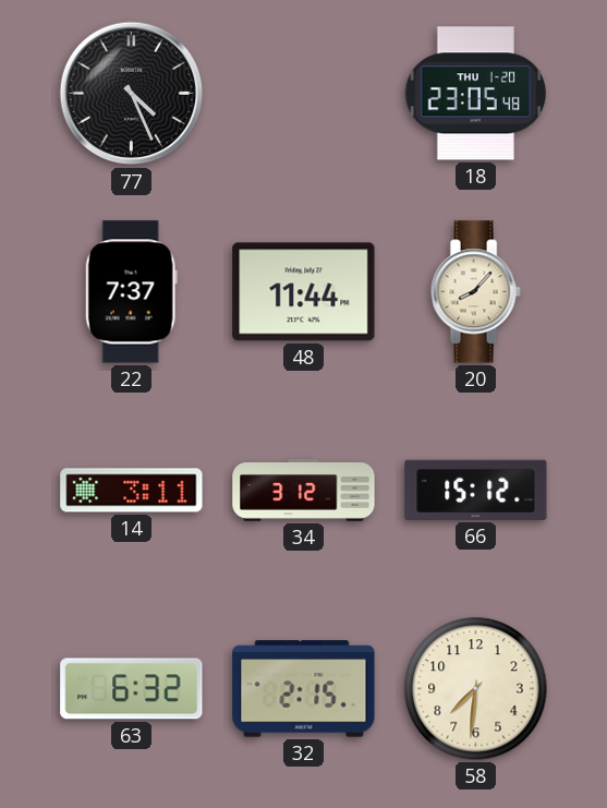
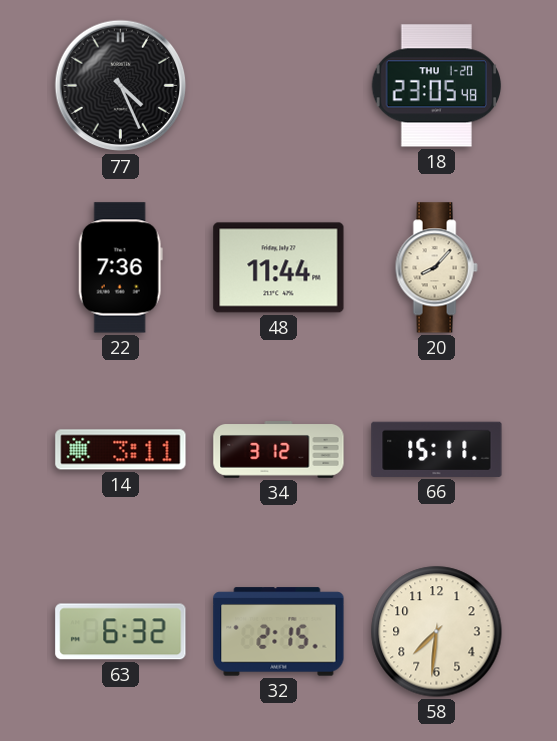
22: 7:37 -> 7:36
66: 15:12 -> 15:11
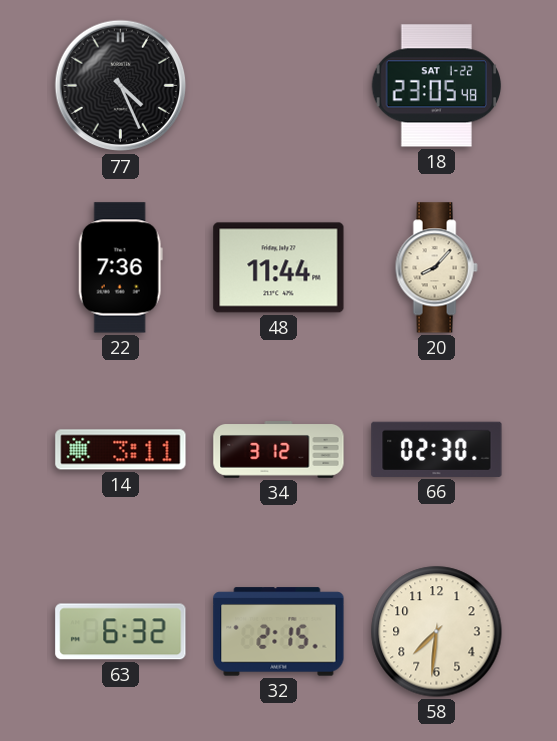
18 date: THU 1-20 -> SAT 1-22
66: 15:11 -> 02:30
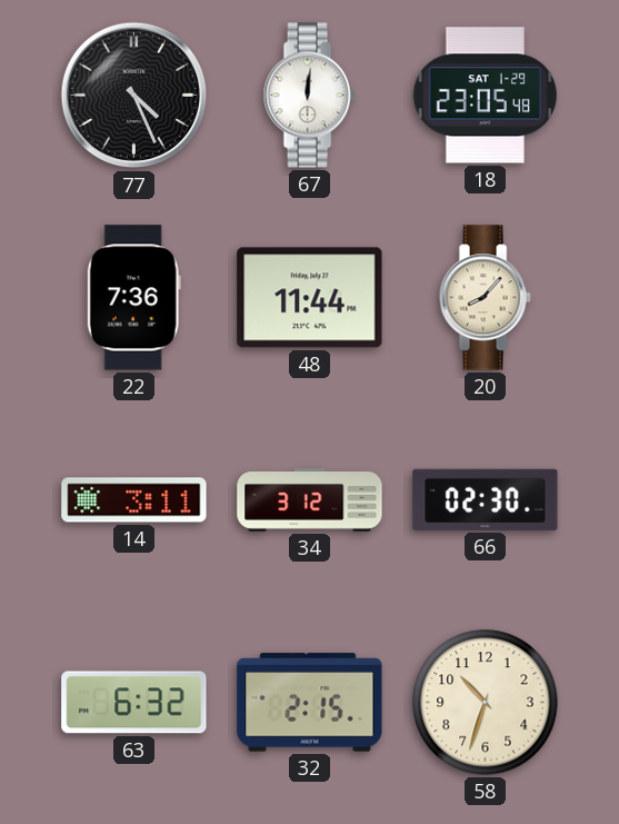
67: none -> 12:01
18 date: SAT 1-22 -> SAT 1-29
58: 7:31 -> 10:33
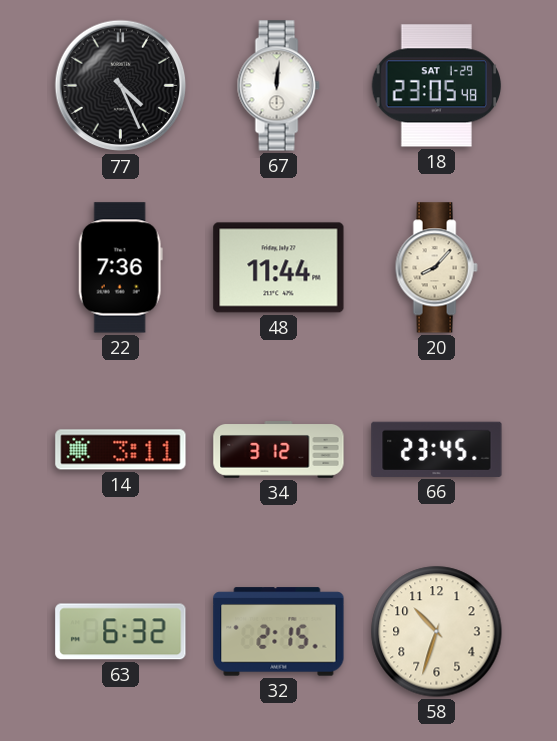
66: 02:30 -> 23:45
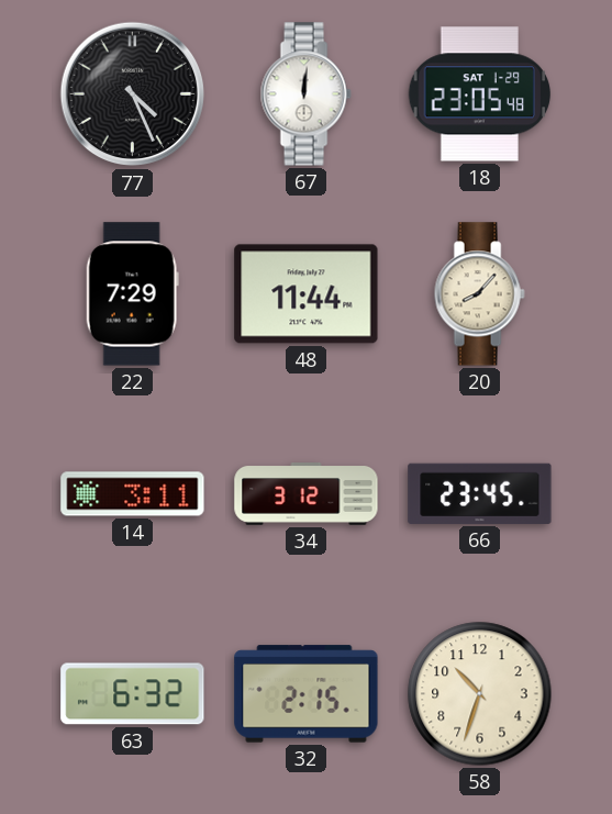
22: 7:36 -> 7:29
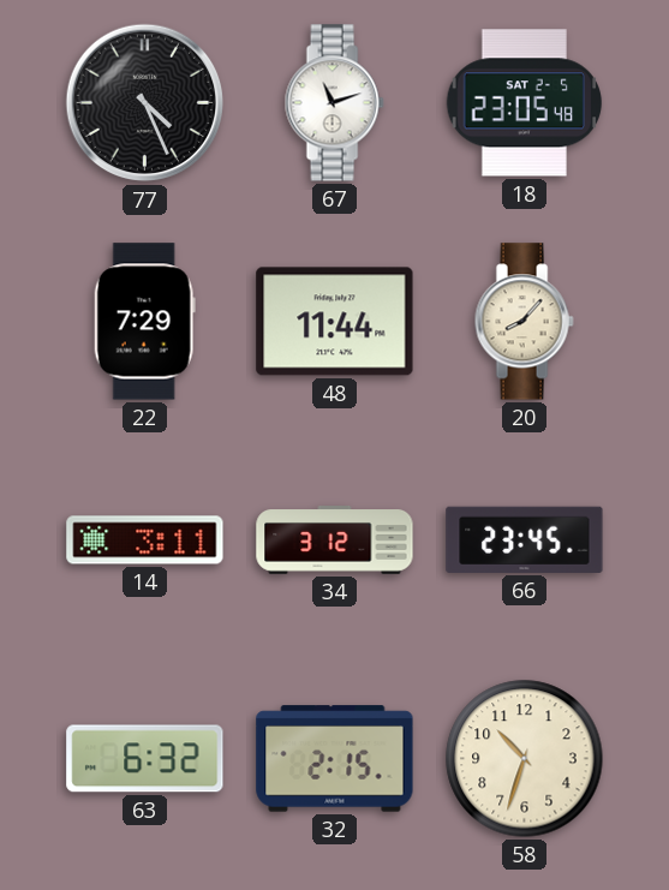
67: 12:01 -> 11:12
18 date: SAT 1-29 -> SAT 2-5
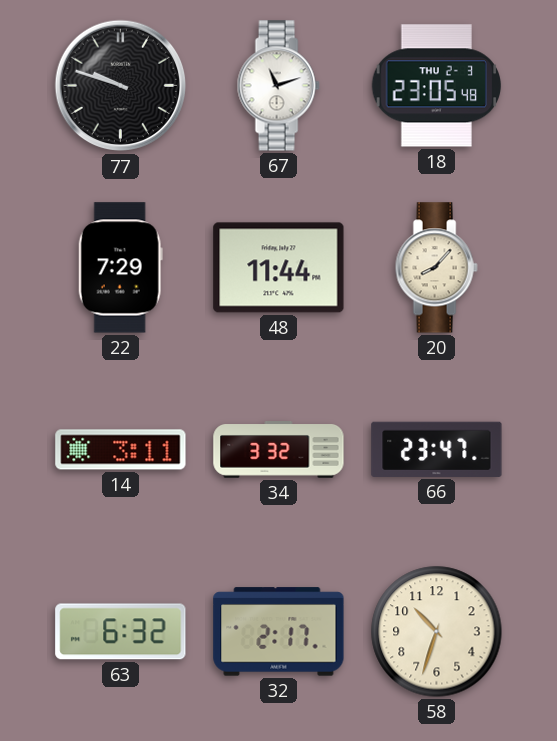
77: 4:26 -> 9:48
18 date: SAT 2-5 -> THU 2-3
34: 3:12 -> 3:32
66: 23:45 -> 23:47
32: 2:15 -> 2:17
